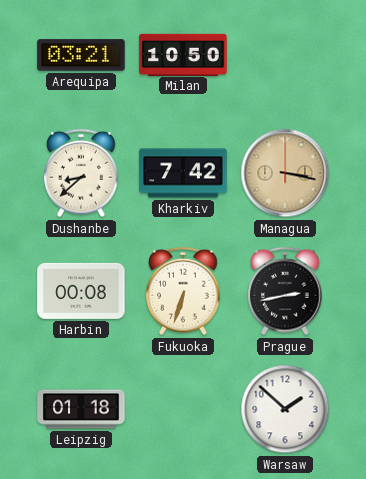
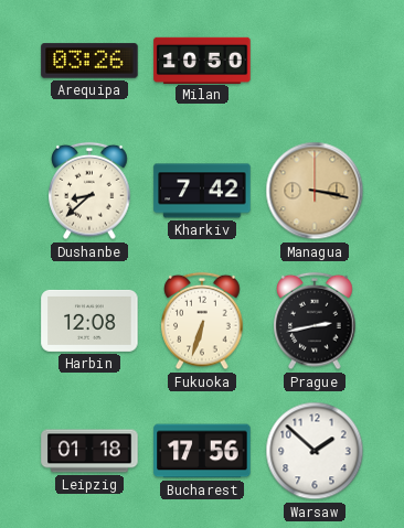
Arequipa: 03:21 -> 03:26
Harbin: 00:08 -> 12:08
Bucharest: none -> 17:56
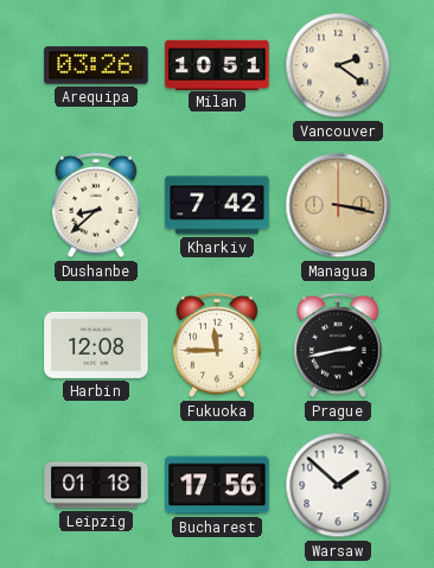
Milan: 10:50 -> 10:51
Vancouver: none -> 2:21
Fukuoka: 6:33 -> 11:45
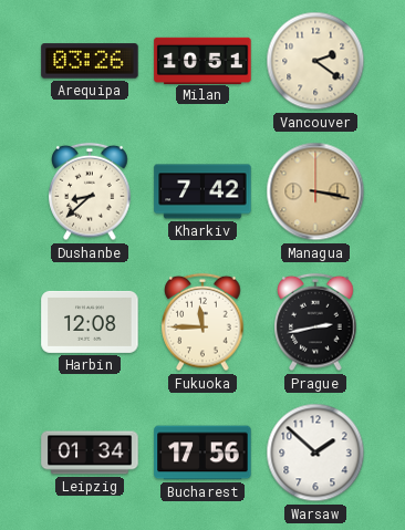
Leipzig: 01:18 -> 01:34
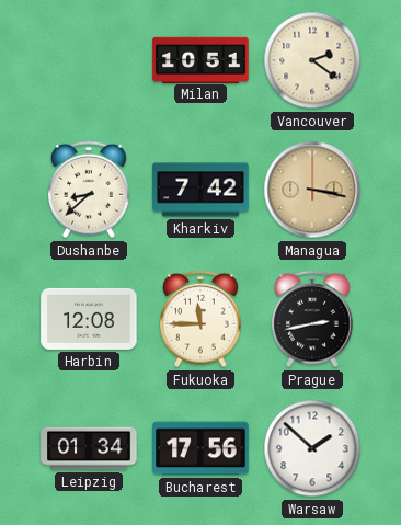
Arequipa: 03:26 -> none
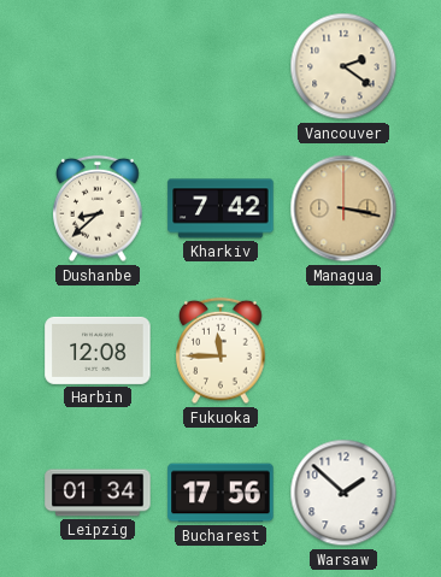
Milan: 10:51 -> none
Prague: 2:43 -> none
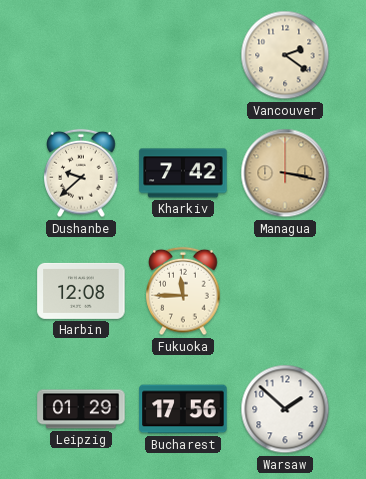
Dushanbe: 8:38 -> 9:38
Leipzig: 01:34 -> 01:29
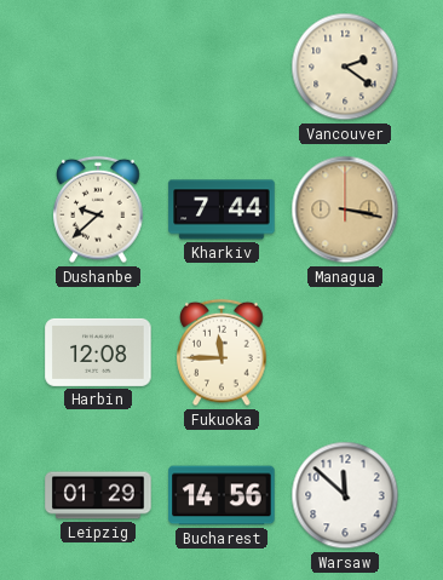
Kharkiv: 7:42 -> 7:44
Bucharest: 17:56 -> 14:56
Warsaw: 1:52 -> 11:52
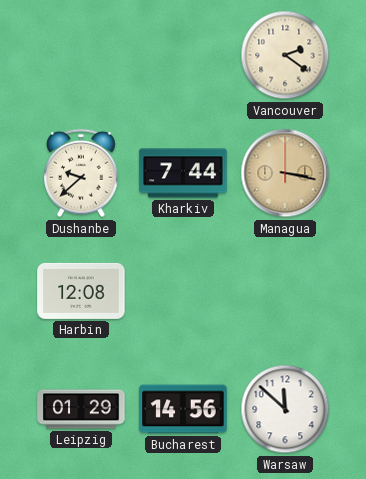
Fukuoka: 11:45 -> none
